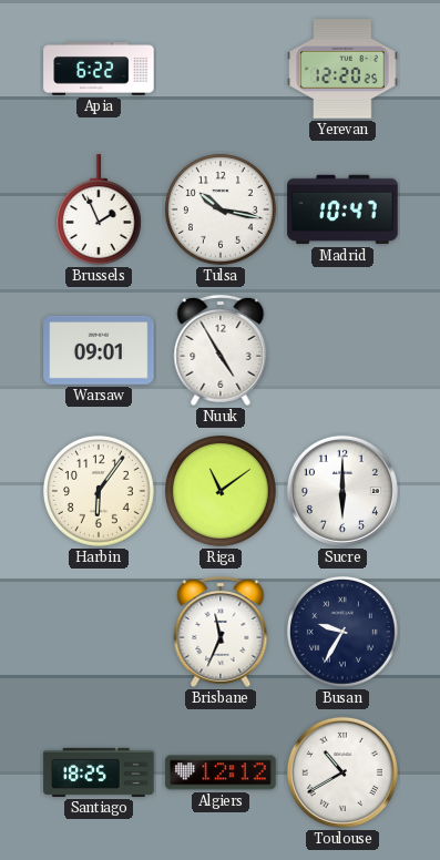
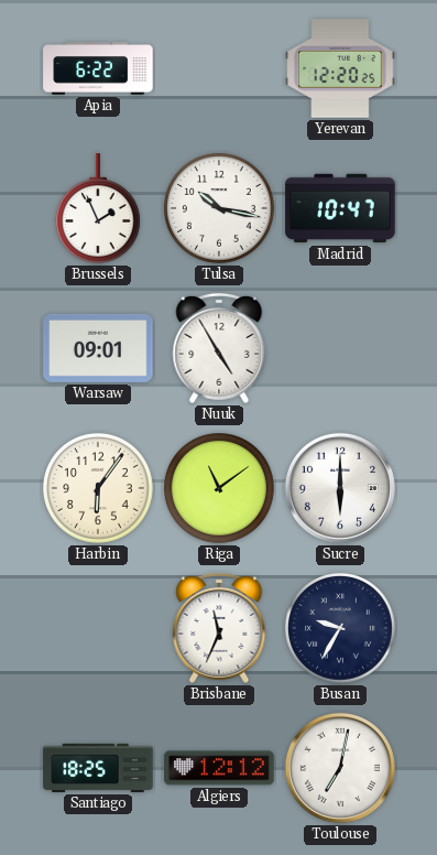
Toulouse: 10:40 -> 7:02
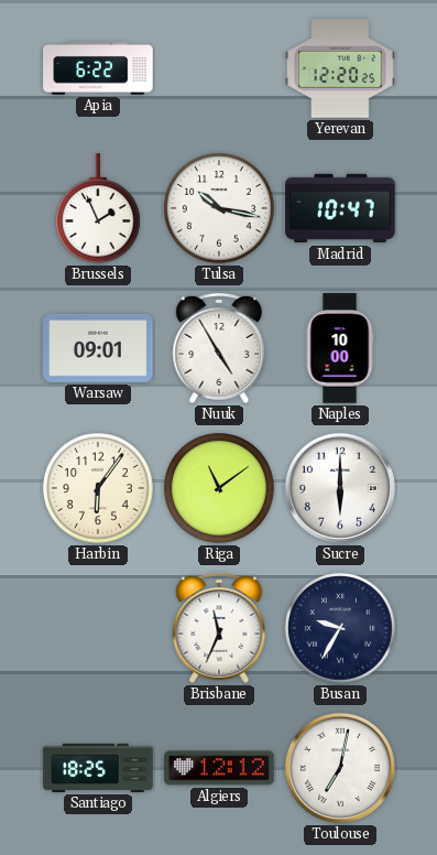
Naples: none -> 10:00
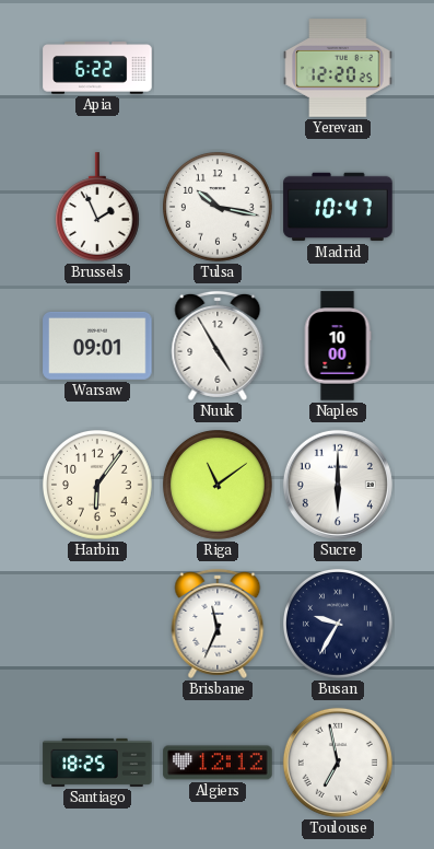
Toulouse: 7:02 -> 6:58
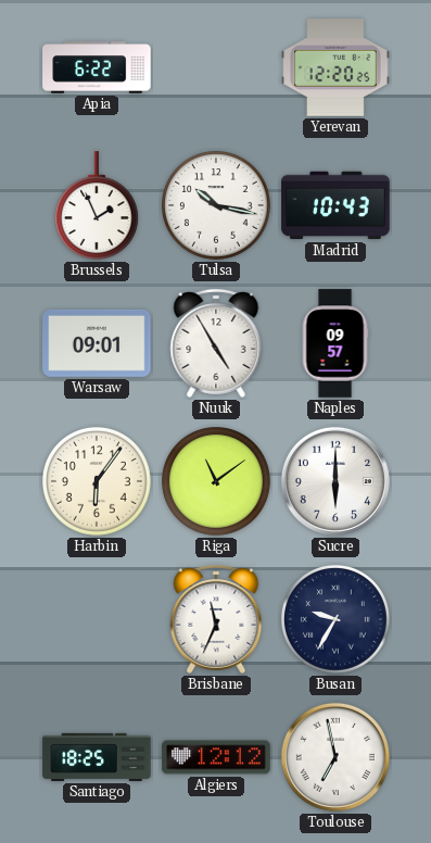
Madrid: 10:47 -> 10:43
Naples: 10:00 -> 09:57
